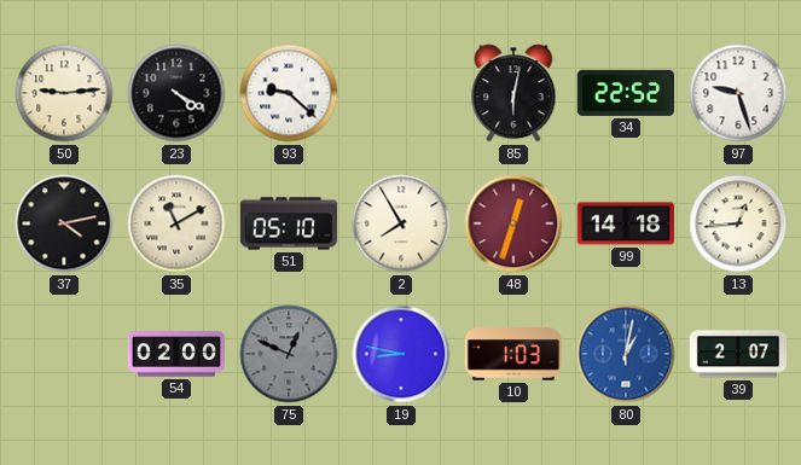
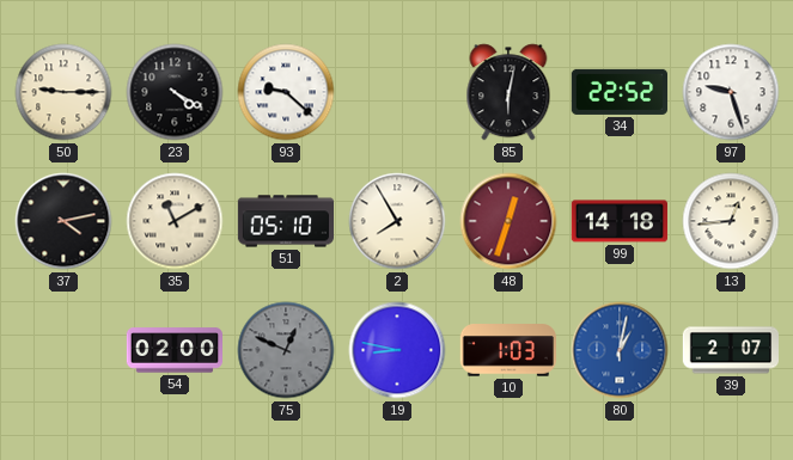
50: 9:14 -> 9:15
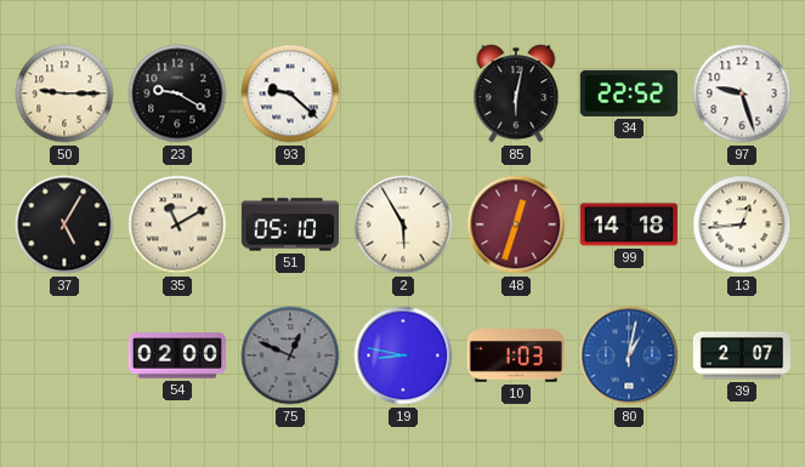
23: 4:20 -> 9:20
37: 4:13 -> 5:05
2: 7:55 -> 5:55
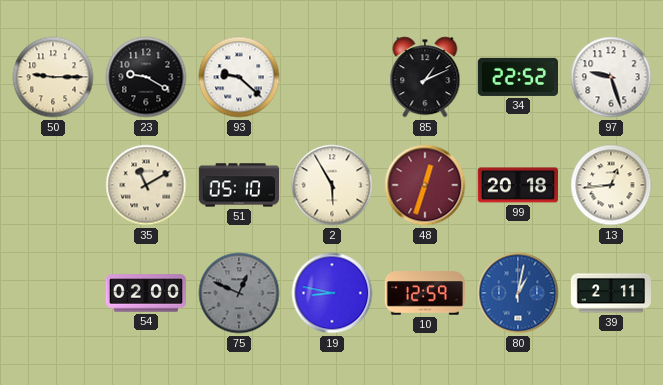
85: 6:02 -> 1:11
37: 5:05 -> none
99: 14:18 -> 20:18
10: 1:03 -> 12:59
39: 2:07 -> 2:11
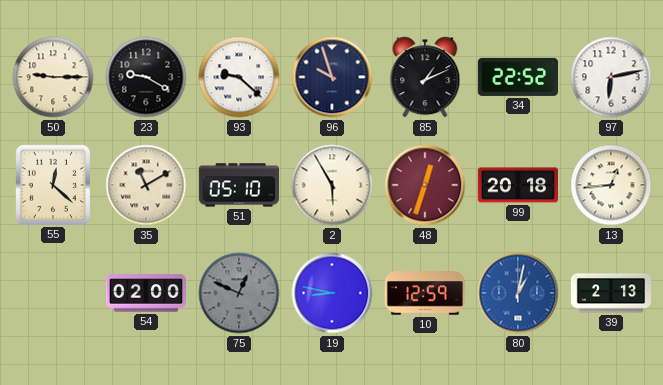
96: none -> 9:57
97: 9:27 -> 6:13
55: none -> 12:22
39: 2:11 -> 2:13
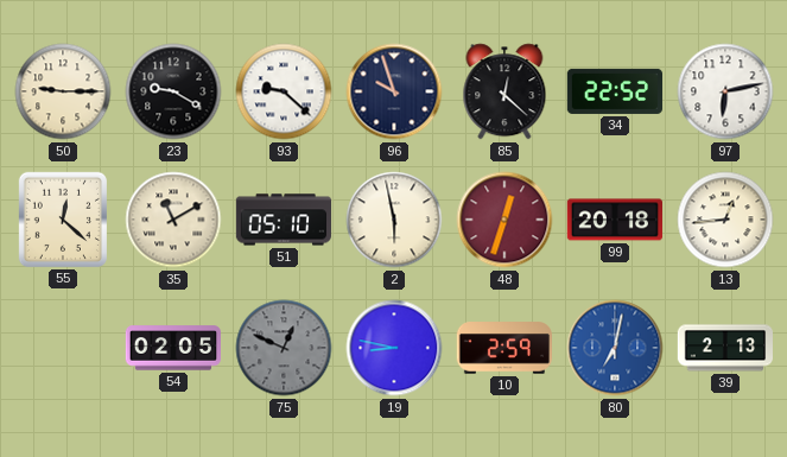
85: 1:11 -> 12:22
2: 5:55 -> 5:58
54: 02:00 -> 02:05
10: 12:59 -> 2:59
80: 1:02 -> 7:02
